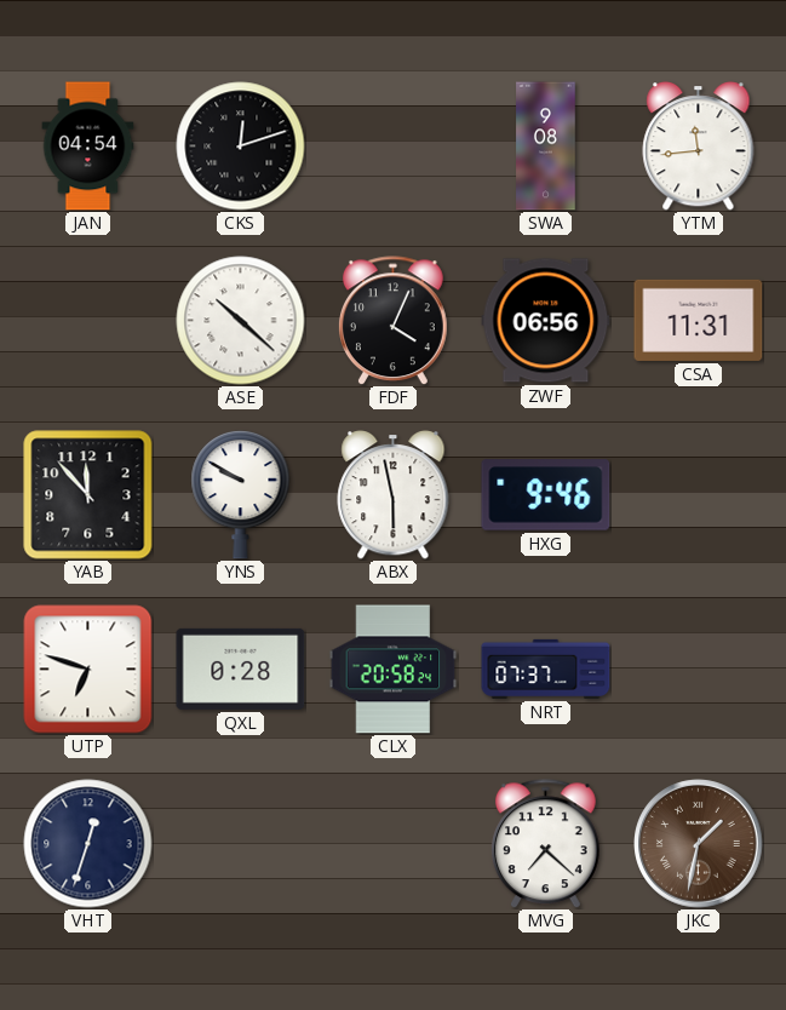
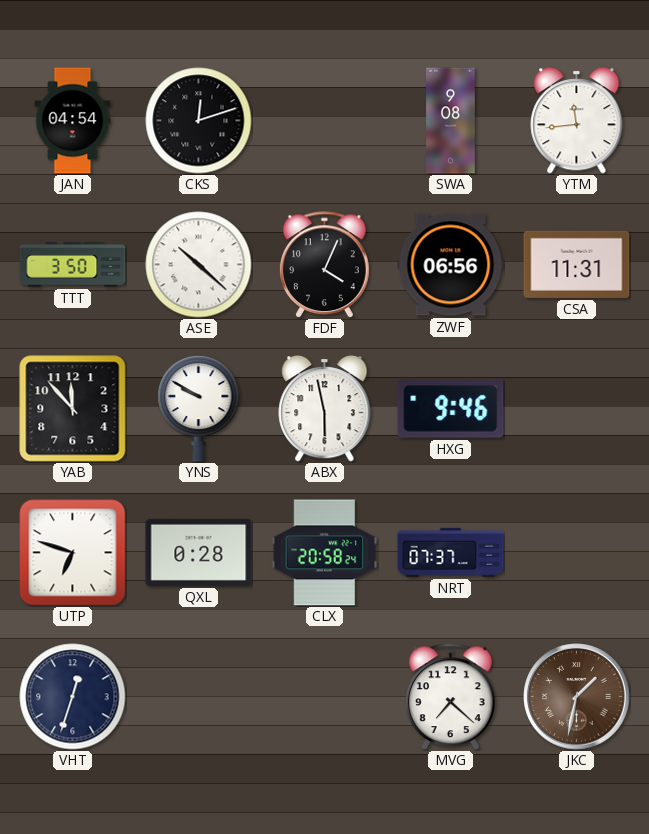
TTT: none -> 3:50
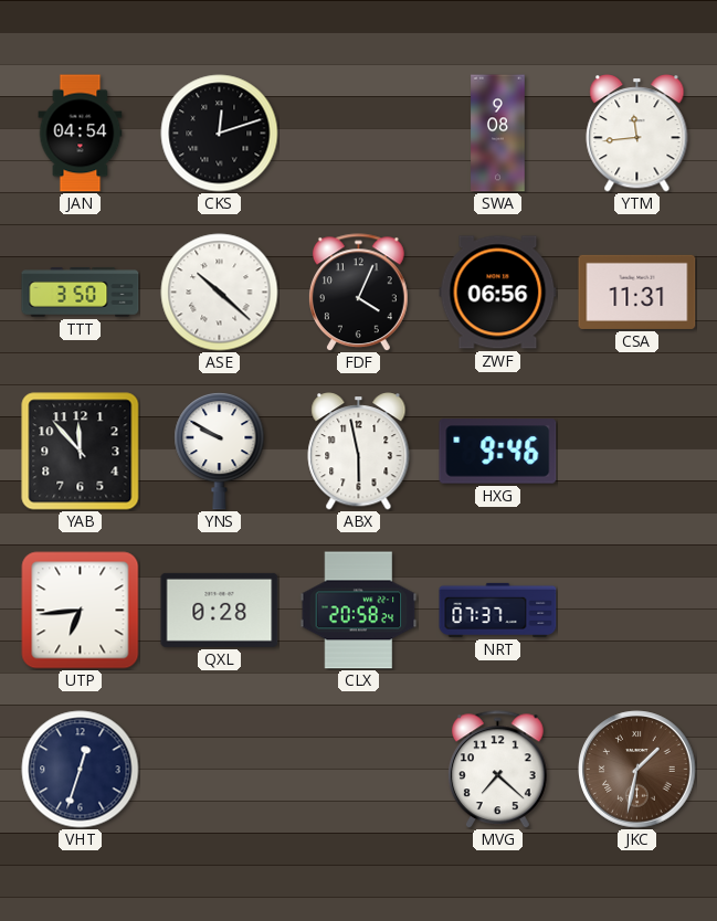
UTP: 6:48 -> 6:44
